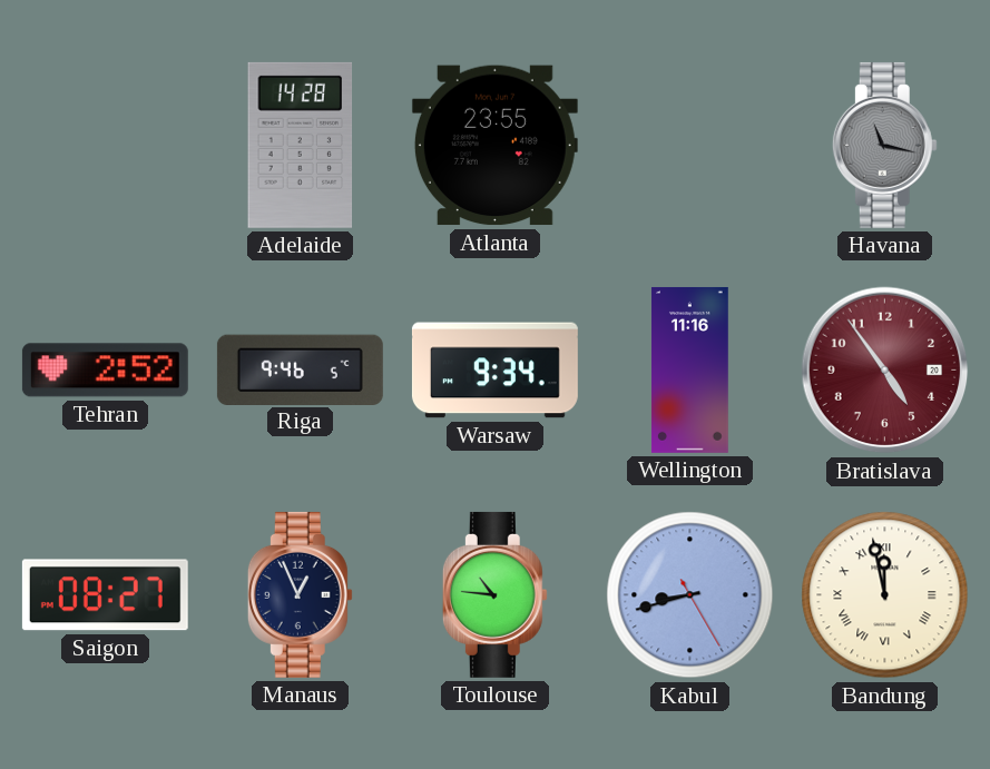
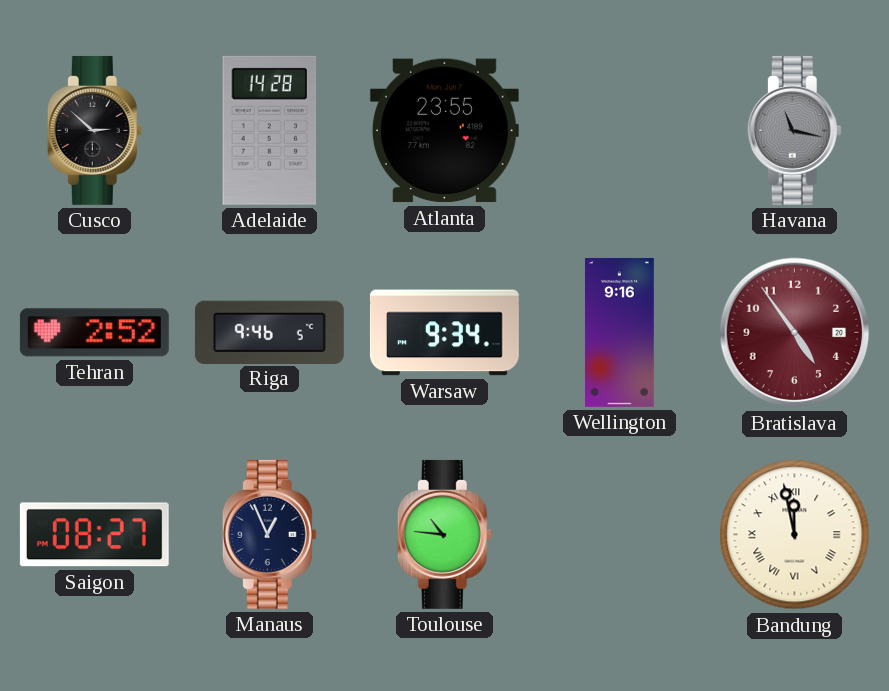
Cusco: none -> 2:52
Wellington: 11:16 -> 9:16
Kabul: 8:42 -> none
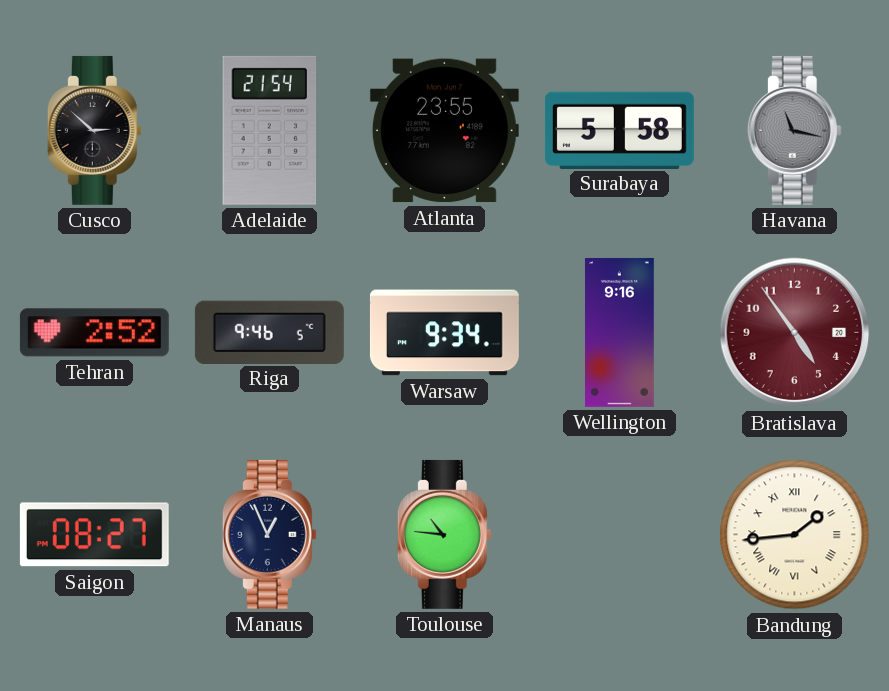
Adelaide: 14:28 -> 21:54
Surabaya: none -> 5:58
Bandung: 11:58 -> 1:44
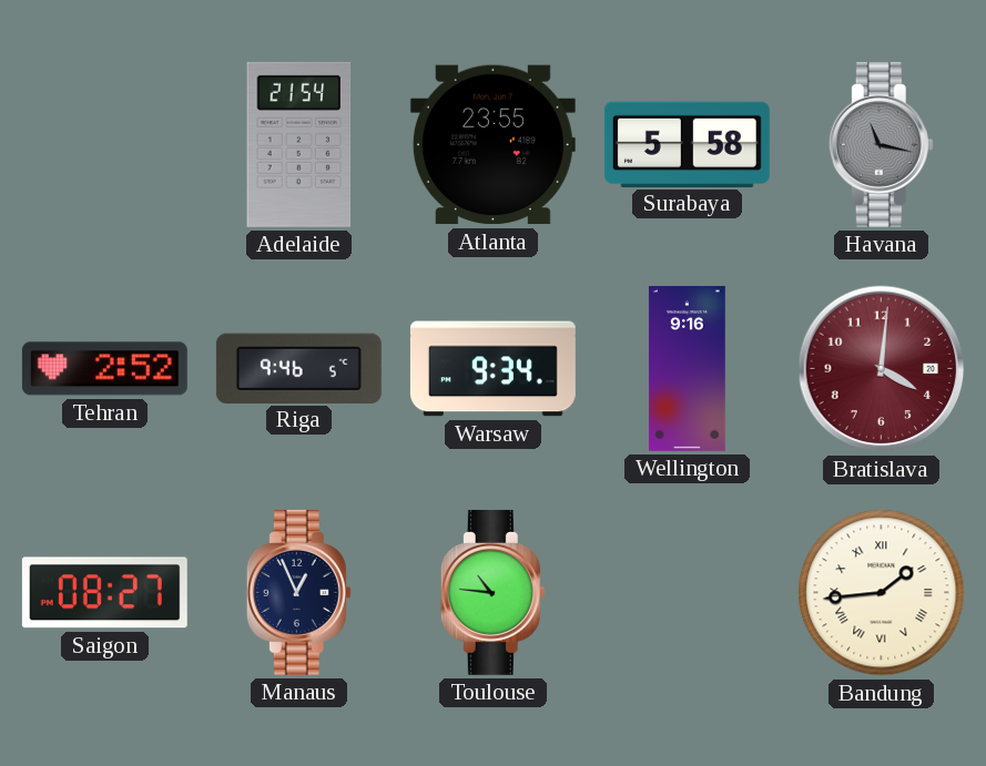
Cusco: 2:52 -> none
Bratislava: 4:54 -> 4:01
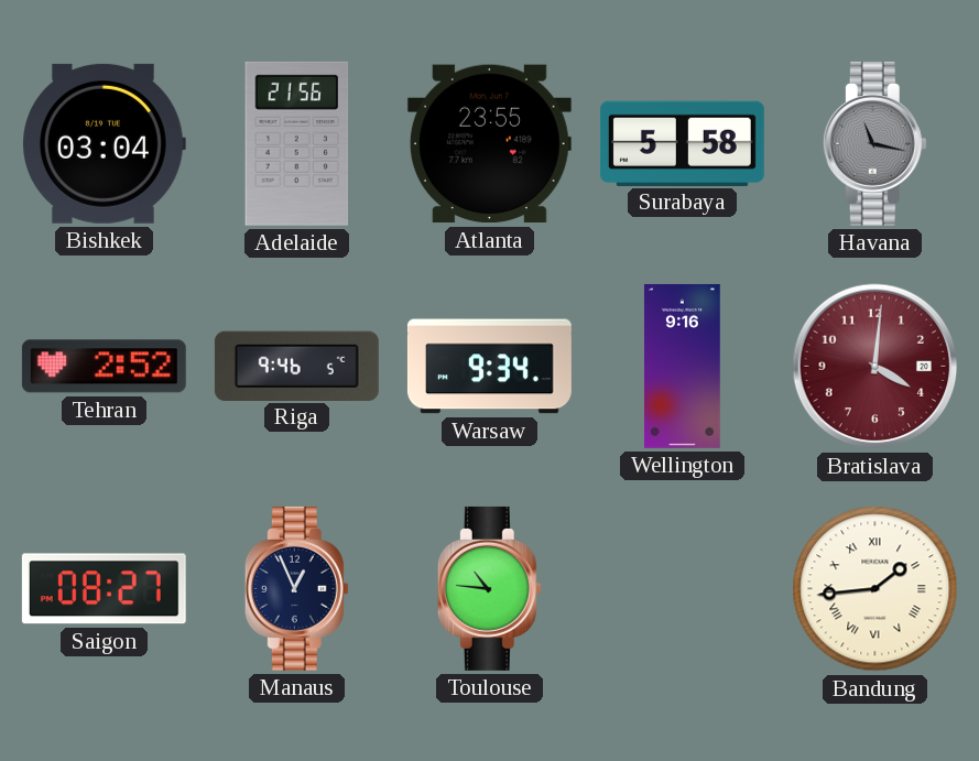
Bishkek: none -> 03:04
Adelaide: 21:54 -> 21:56
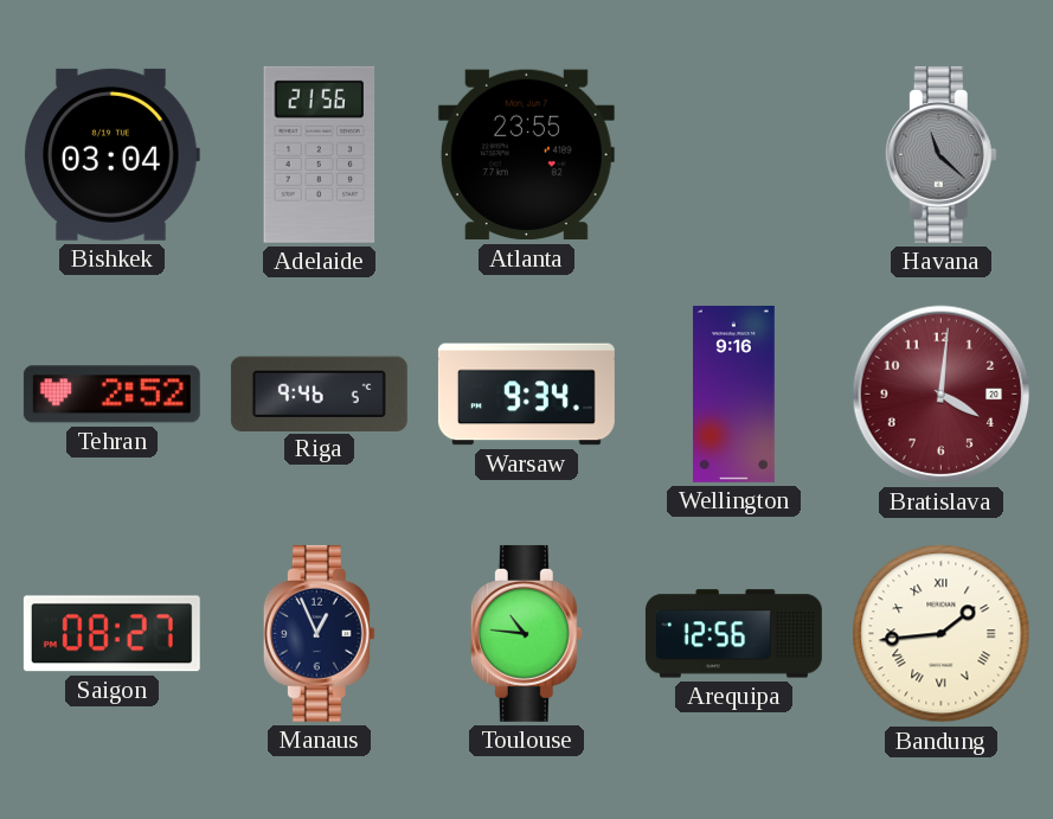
Surabaya: 5:58 -> none
Havana: 11:17 -> 11:22
Arequipa: none -> 12:56
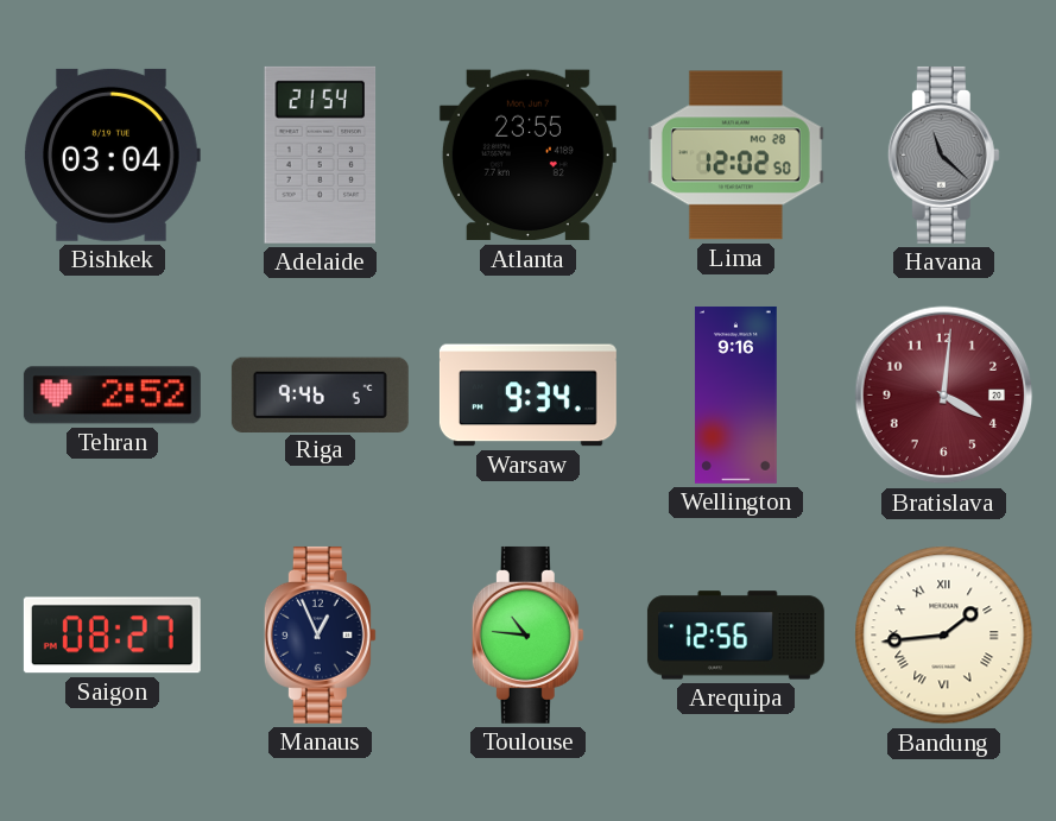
Adelaide: 21:56 -> 21:54
Lima: none -> 12:02
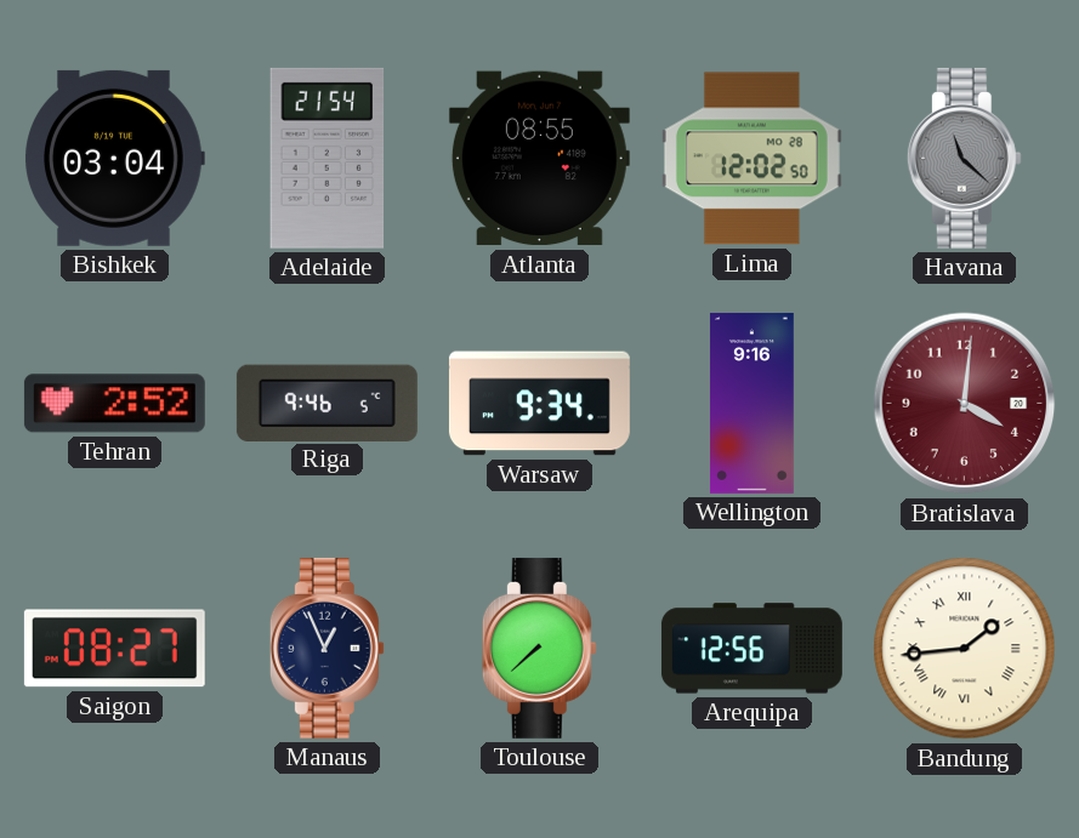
Atlanta: 23:55 -> 08:55
Toulouse: 10:46 -> 7:38
